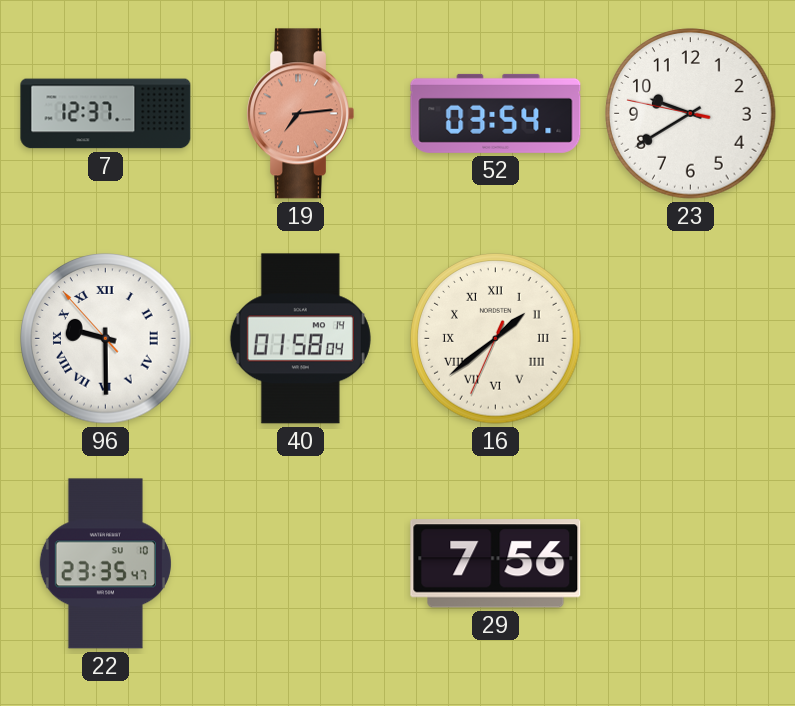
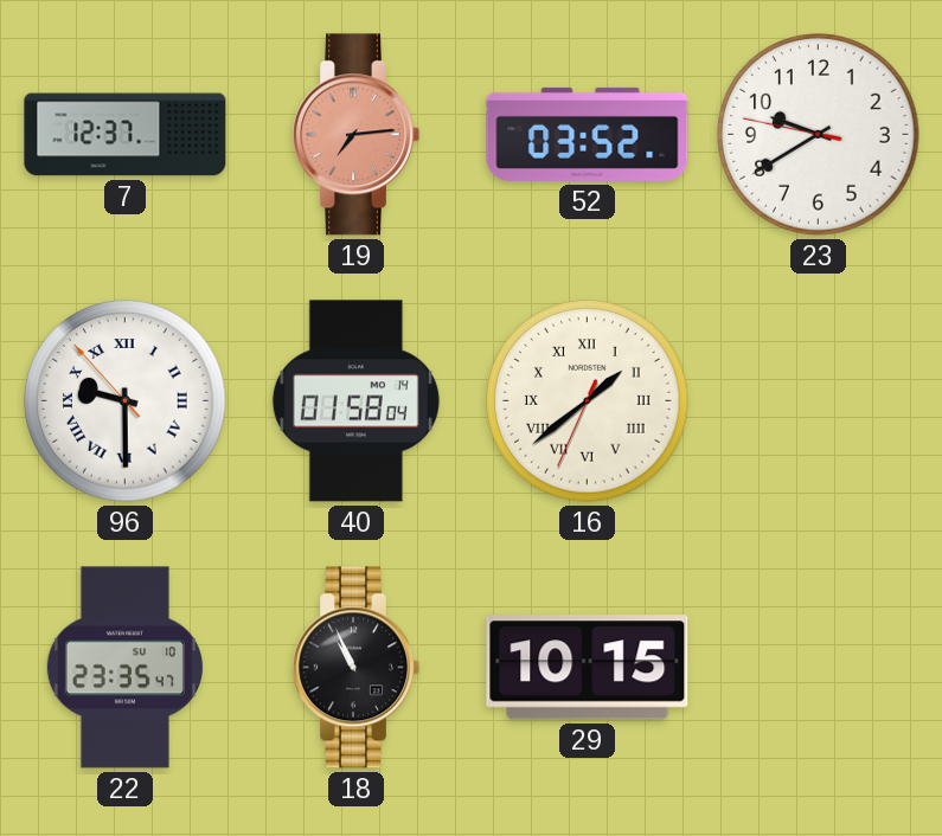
52: 03:54 -> 03:52
18: none -> 10:56
29: 7:56 -> 10:15
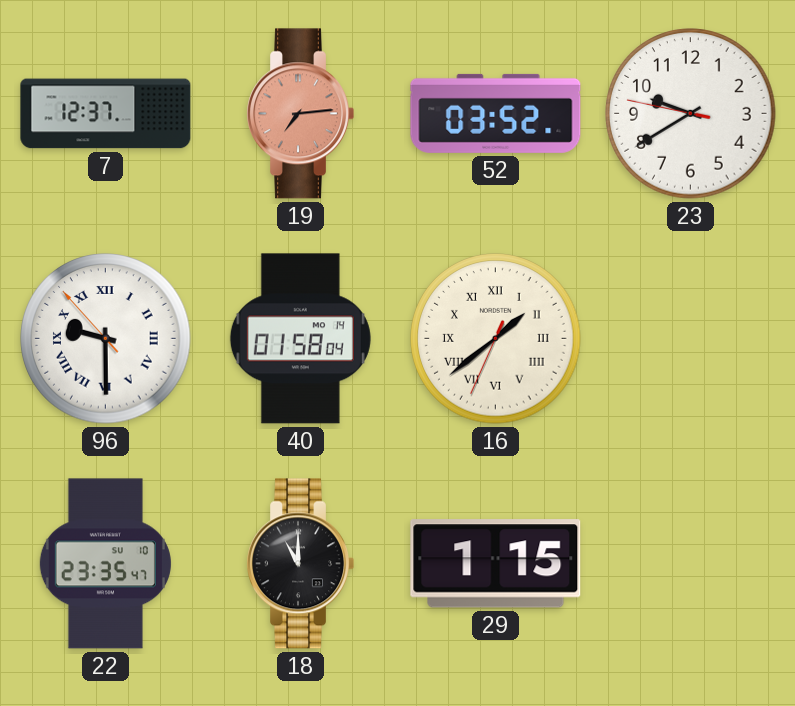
18: 10:56 -> 11:00
29: 10:15 -> 1:15
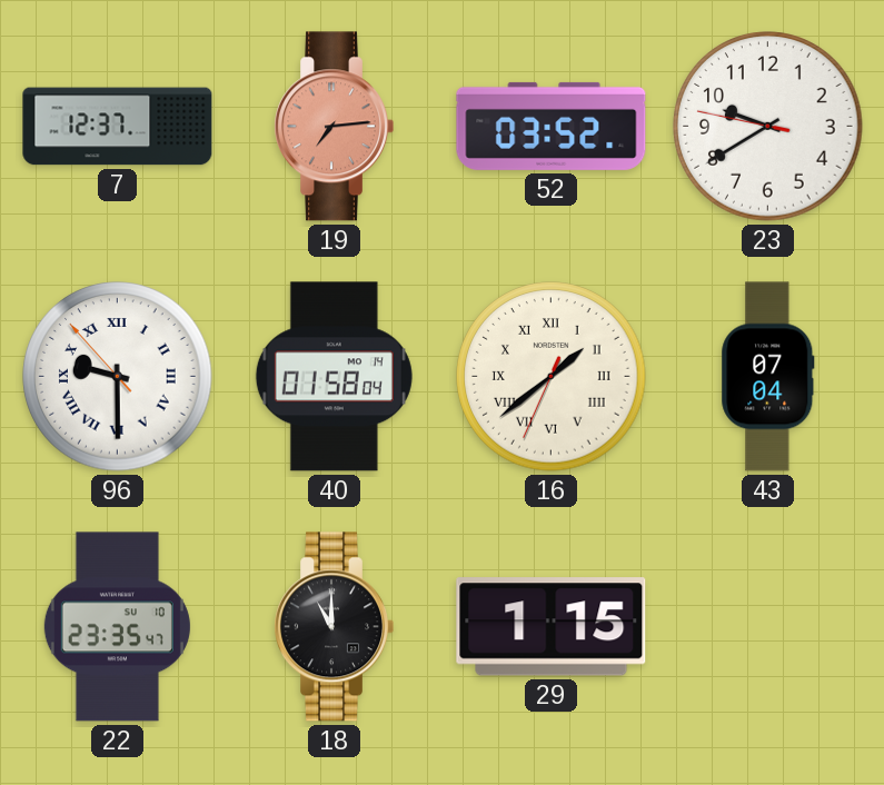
43: none -> 07:04
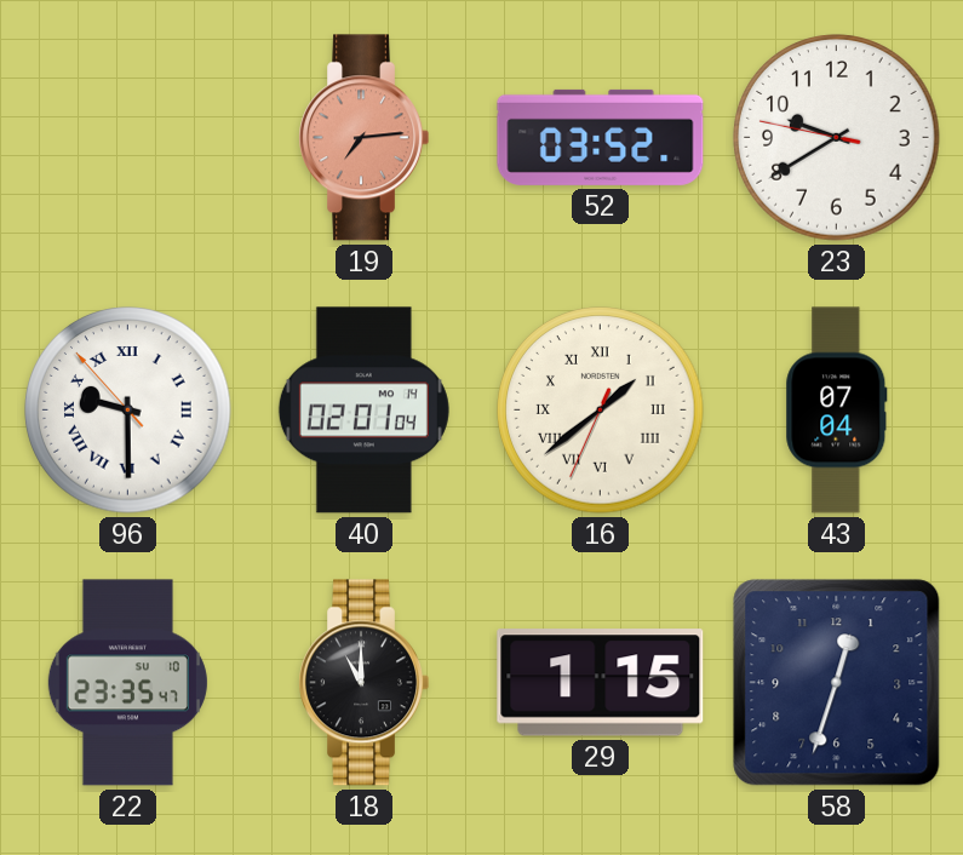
7: 12:37 -> none
40: 01:58 -> 02:01
58: none -> 12:33
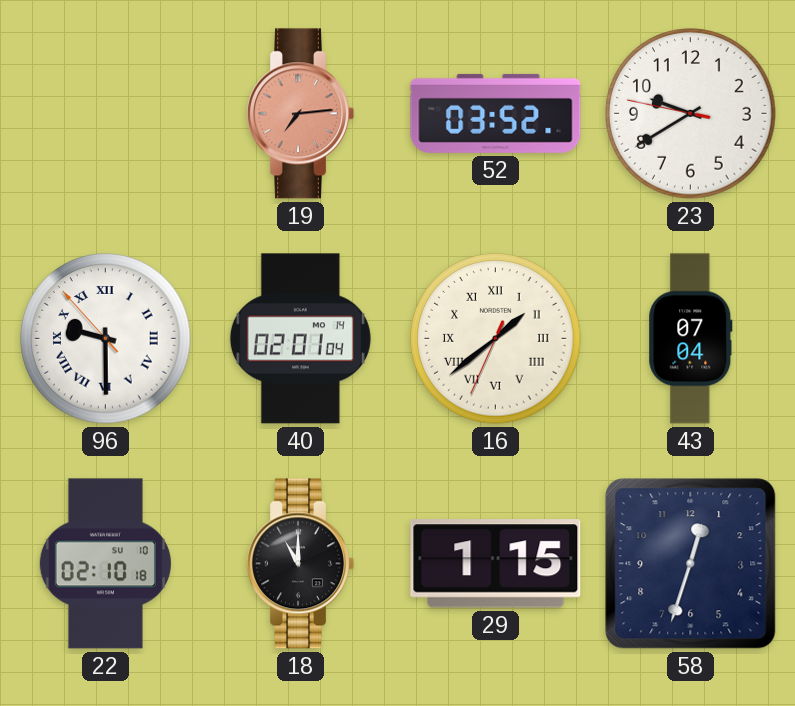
22: 23:35 -> 02:10
